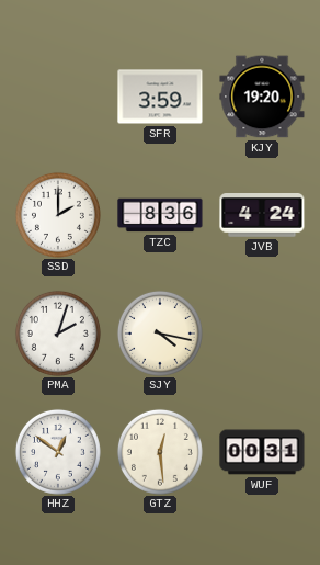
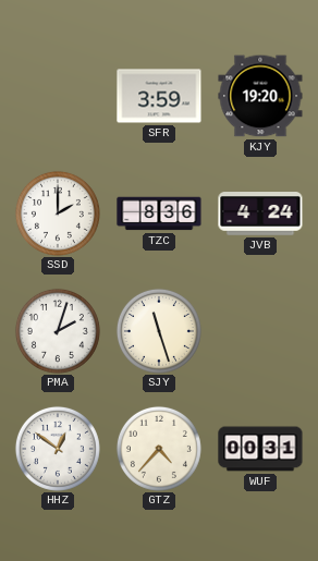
SJY: 4:17 -> 11:27
GTZ: 12:29 -> 4:37
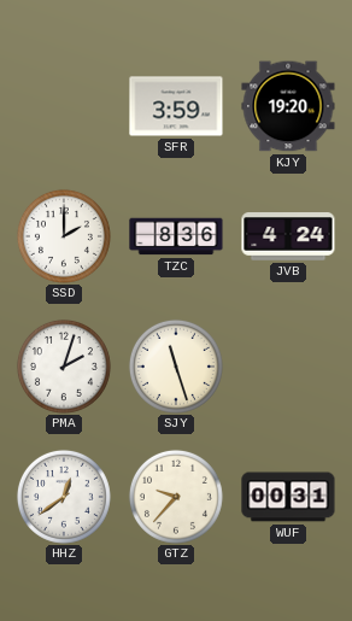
HHZ: 12:51 -> 12:39
GTZ: 4:37 -> 9:37
